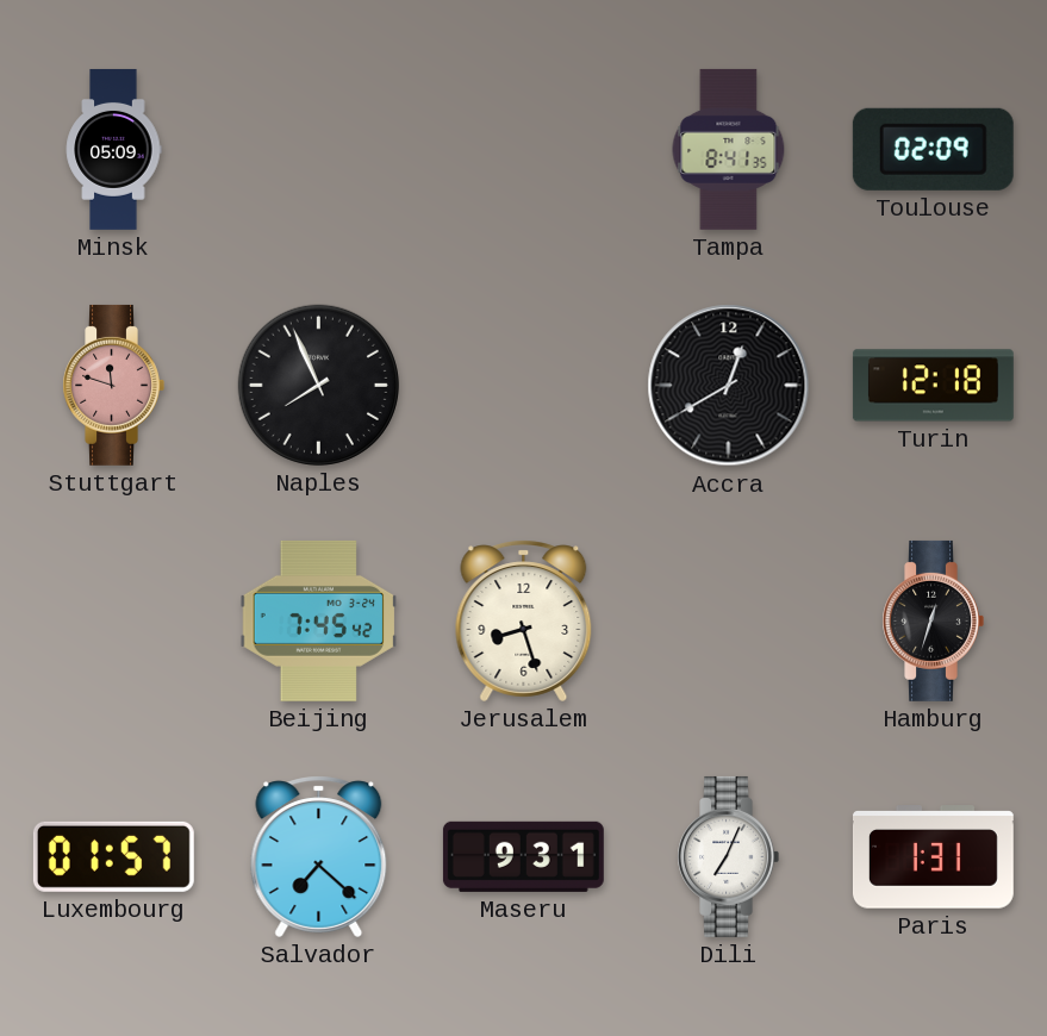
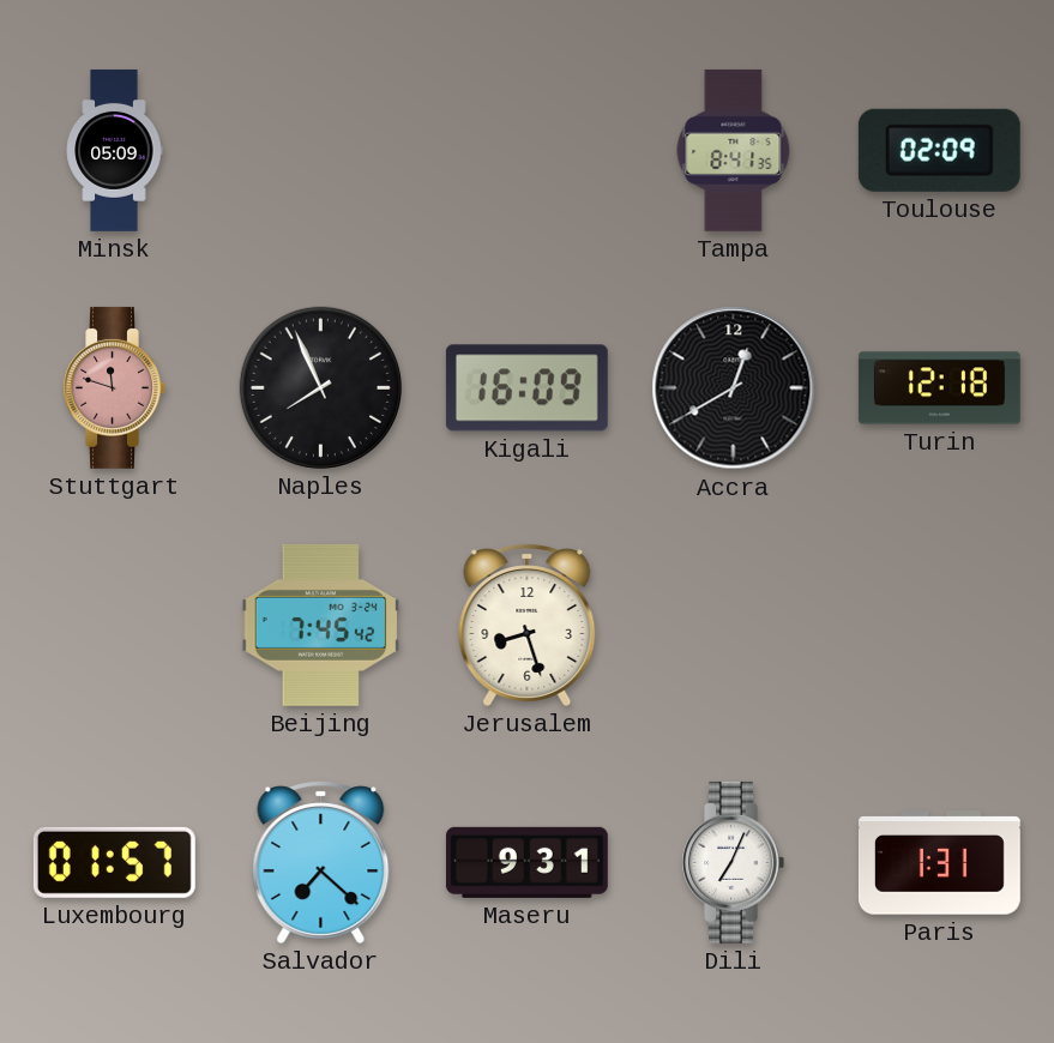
Kigali: none -> 16:09
Hamburg: 12:33 -> none
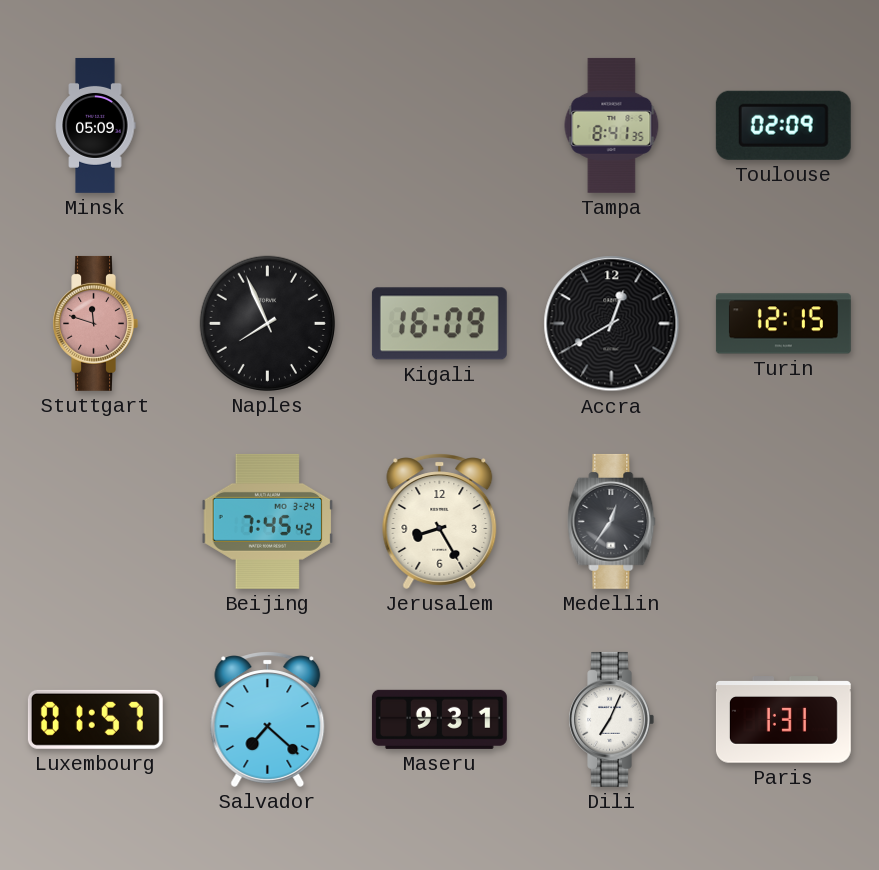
Turin: 12:18 -> 12:15
Jerusalem: 8:27 -> 8:25
Medellin: none -> 12:36
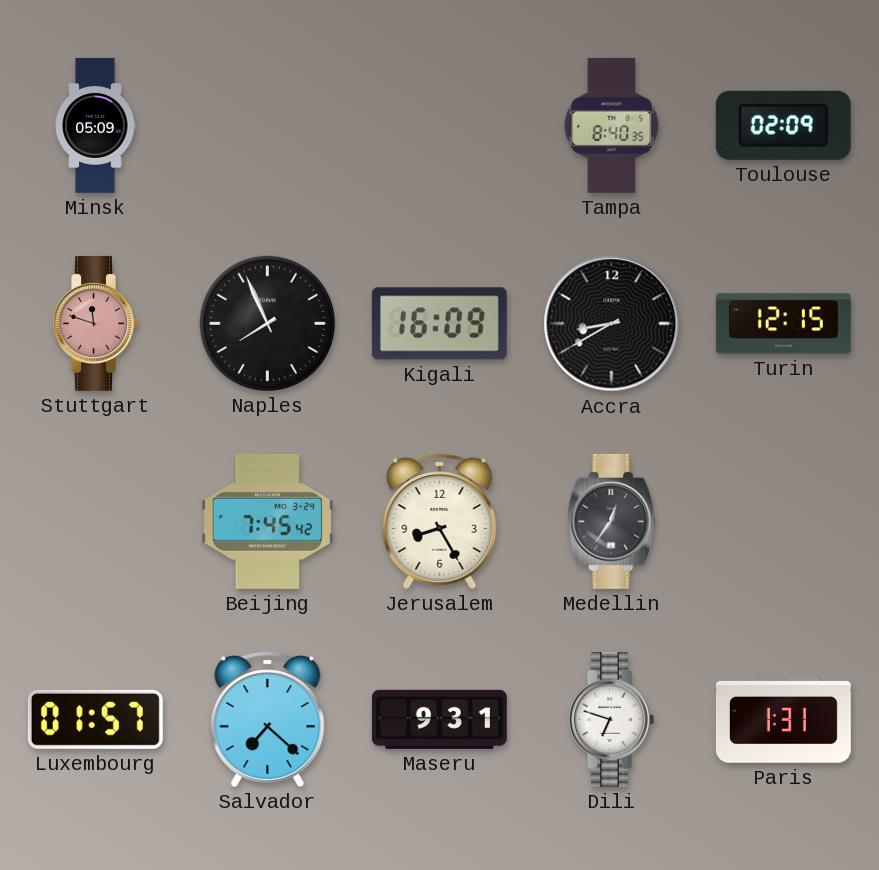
Tampa: 8:41 -> 8:40
Accra: 12:40 -> 8:40
Dili: 7:04 -> 6:48
